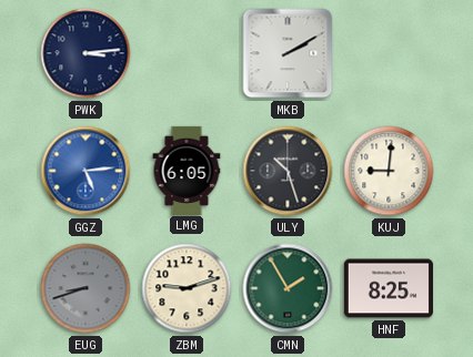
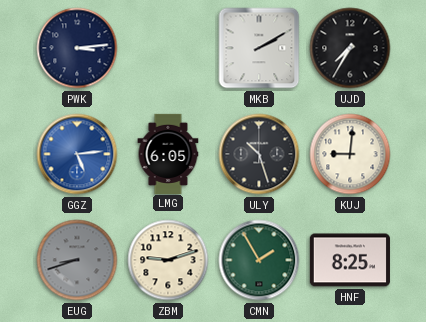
UJD: none -> 7:35
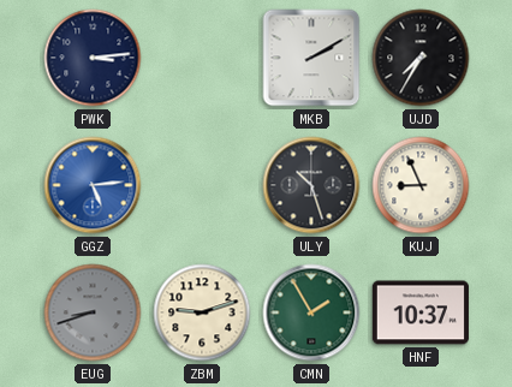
LMG: 6:05 -> none
KUJ: 9:01 -> 8:56
HNF: 8:25 -> 10:37
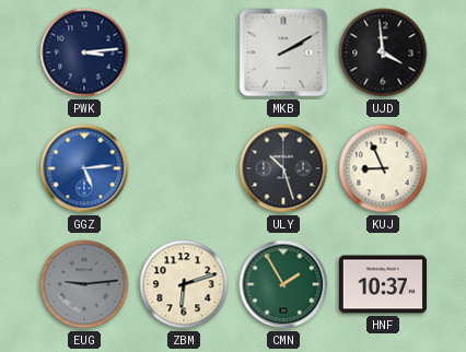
UJD: 7:35 -> 3:59
EUG: 8:42 -> 9:14
ZBM: 9:12 -> 6:12
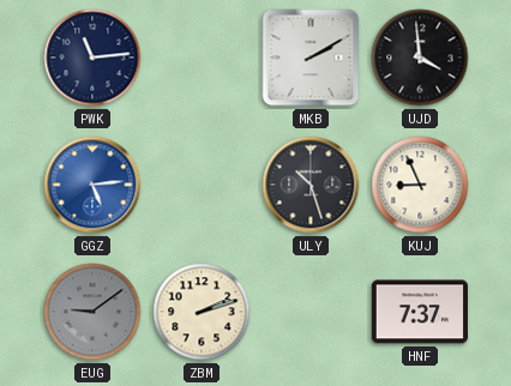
PWK: 3:14 -> 11:14
EUG: 9:14 -> 9:09
ZBM: 6:12 -> 2:12
CMN: 1:55 -> none
HNF: 10:37 -> 7:37
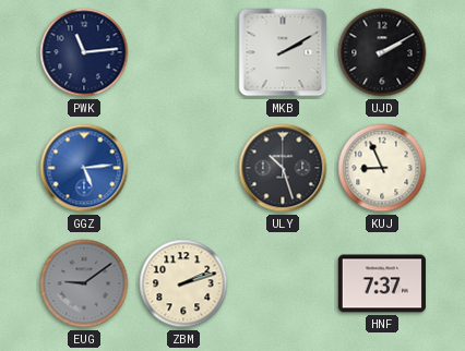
UJD: 3:59 -> 2:10
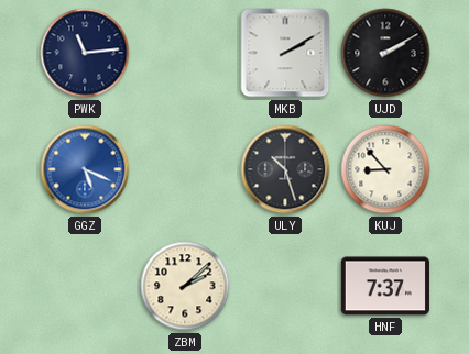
GGZ: 5:14 -> 5:19
KUJ: 8:56 -> 8:53
EUG: 9:09 -> none
ZBM: 2:12 -> 2:08
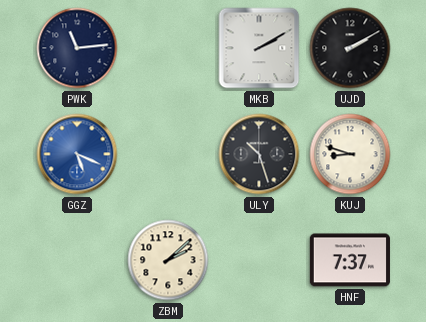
KUJ: 8:53 -> 8:48
